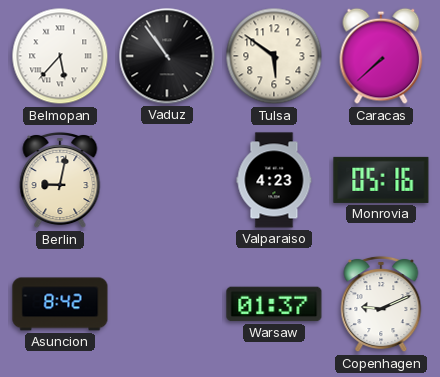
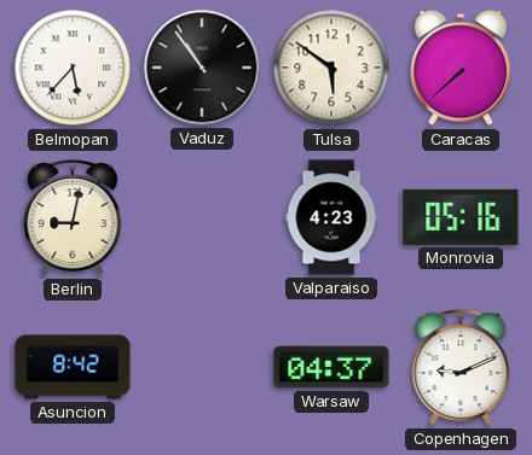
Warsaw: 01:37 -> 04:37
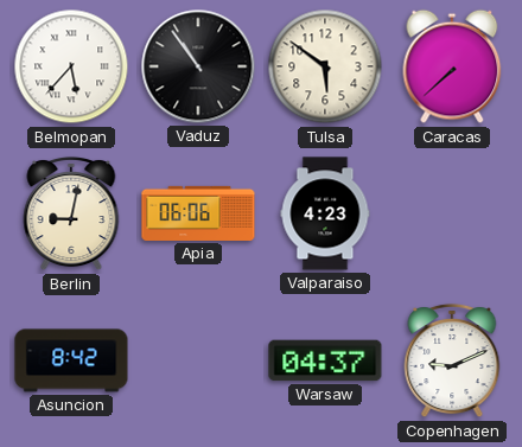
Apia: none -> 06:06
Monrovia: 05:16 -> none
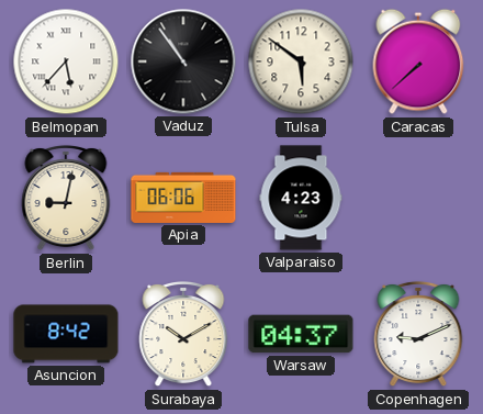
Surabaya: none -> 10:10
